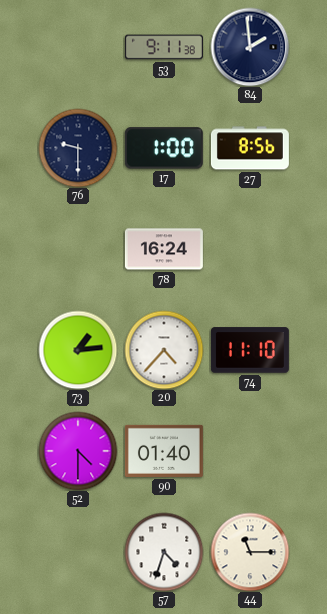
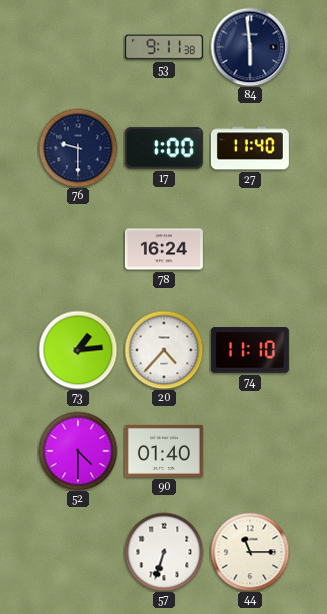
84: 1:59 -> 5:59
27: 8:56 -> 11:40
57: 4:33 -> 6:33
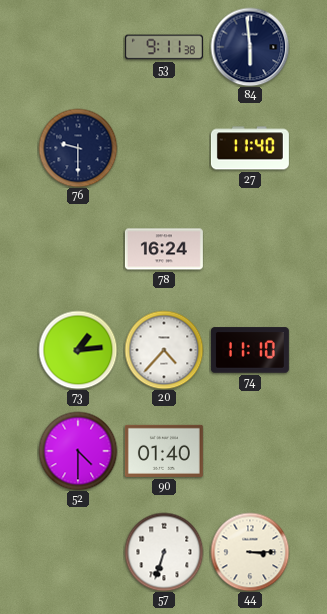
17: 1:00 -> none
44: 11:15 -> 3:15
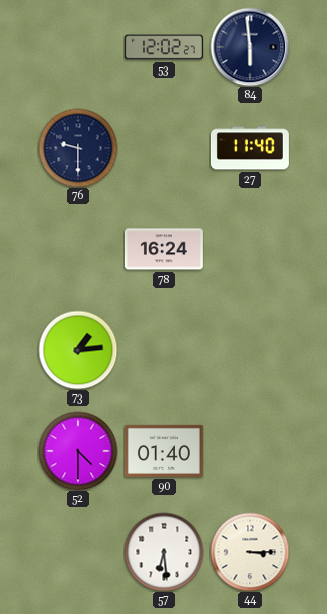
53: 9:11 -> 12:02
20: 4:37 -> none
74: 11:10 -> none
57: 6:33 -> 6:29
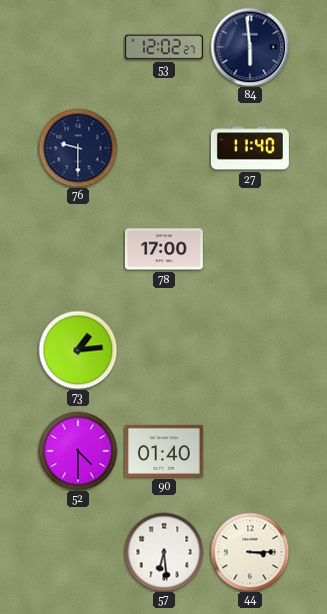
78: 16:24 -> 17:00
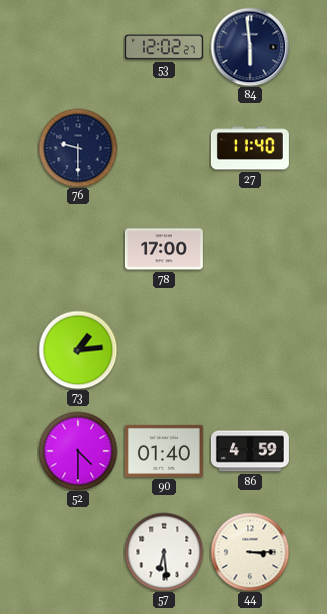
86: none -> 4:59
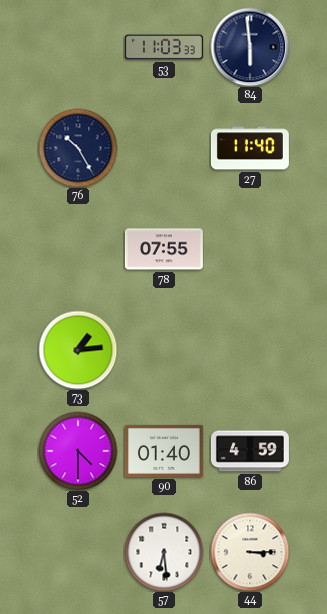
53: 12:02 -> 11:03
76: 9:30 -> 10:25
78: 17:00 -> 07:55
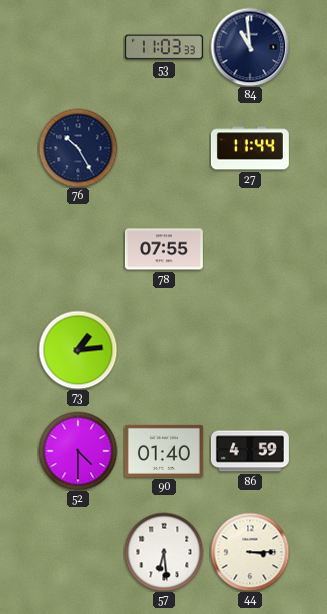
84: 5:59 -> 10:59
27: 11:40 -> 11:44
